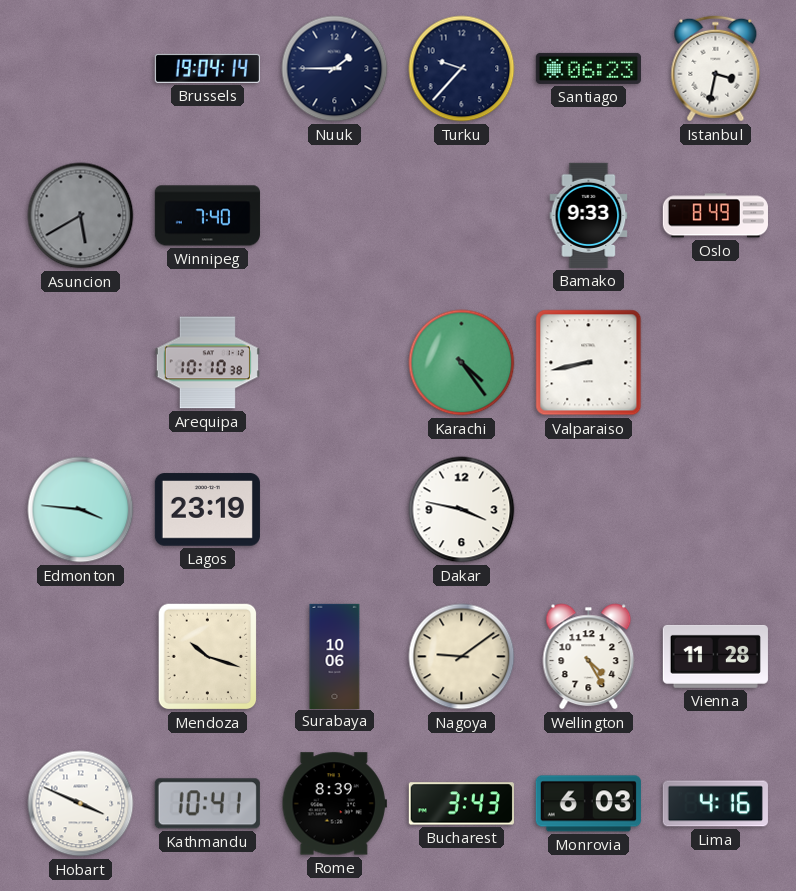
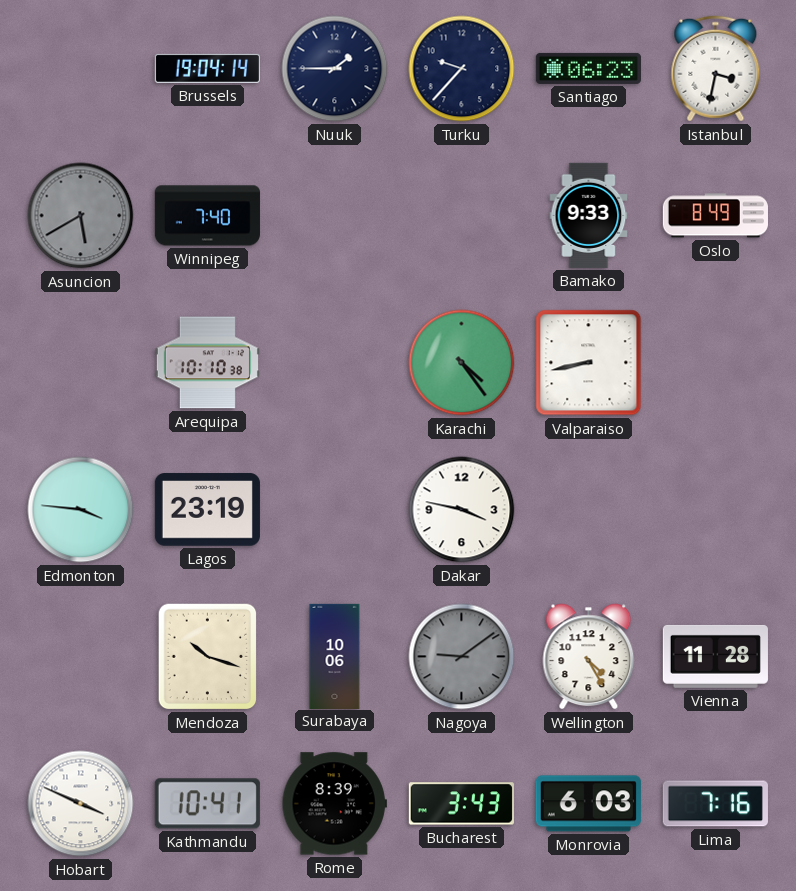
Nagoya dial: cream -> grey
Lima: 4:16 -> 7:16
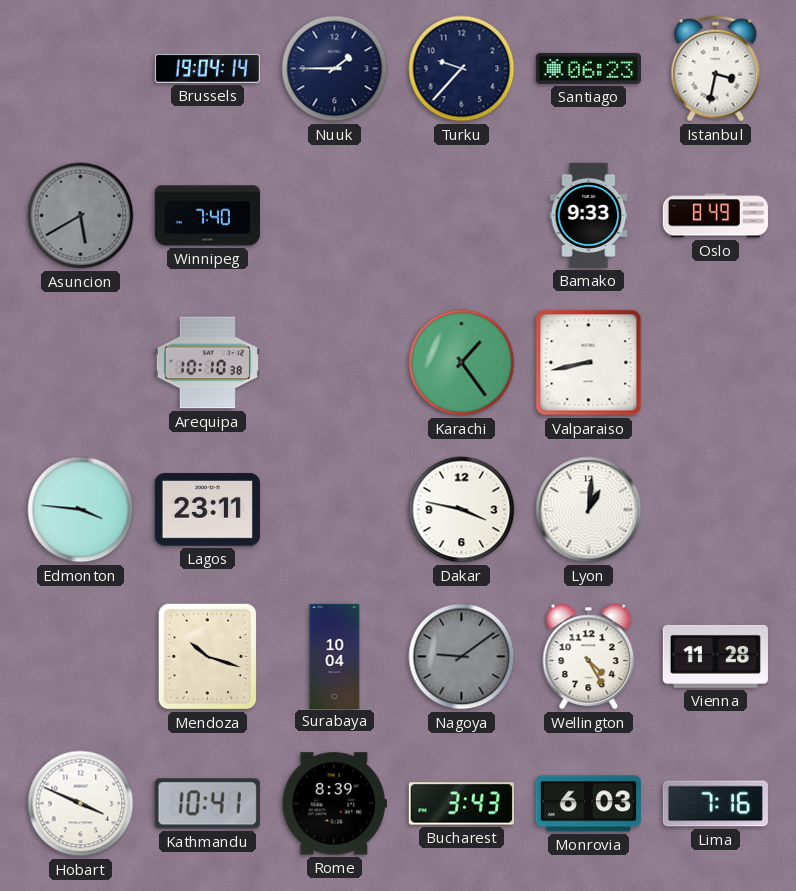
Karachi: 4:24 -> 1:24
Lagos: 23:19 -> 23:11
Lyon: none -> 1:01
Surabaya: 10:06 -> 10:04
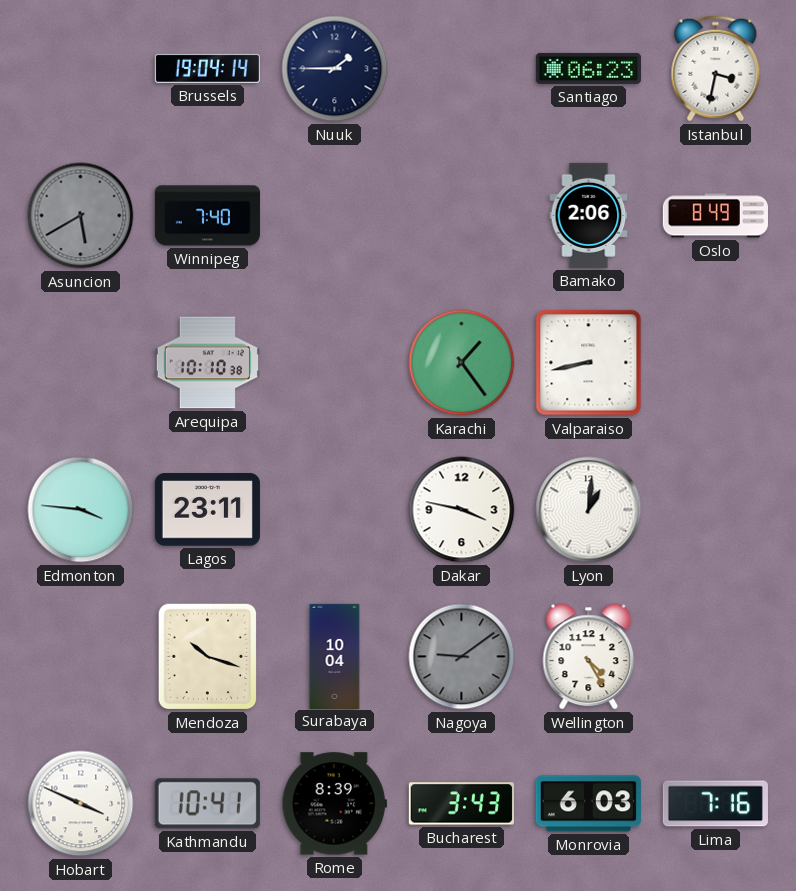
Turku: 9:37 -> none
Bamako: 9:33 -> 2:06
Vienna: 11:28 -> none
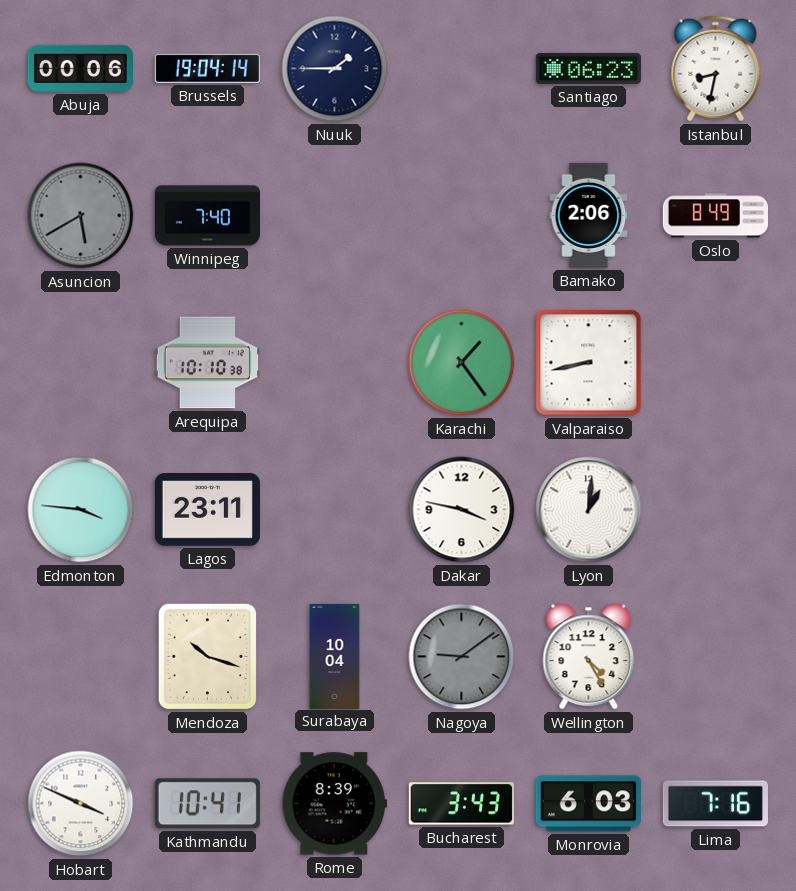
Abuja: none -> 00:06
Istanbul: 3:32 -> 8:32
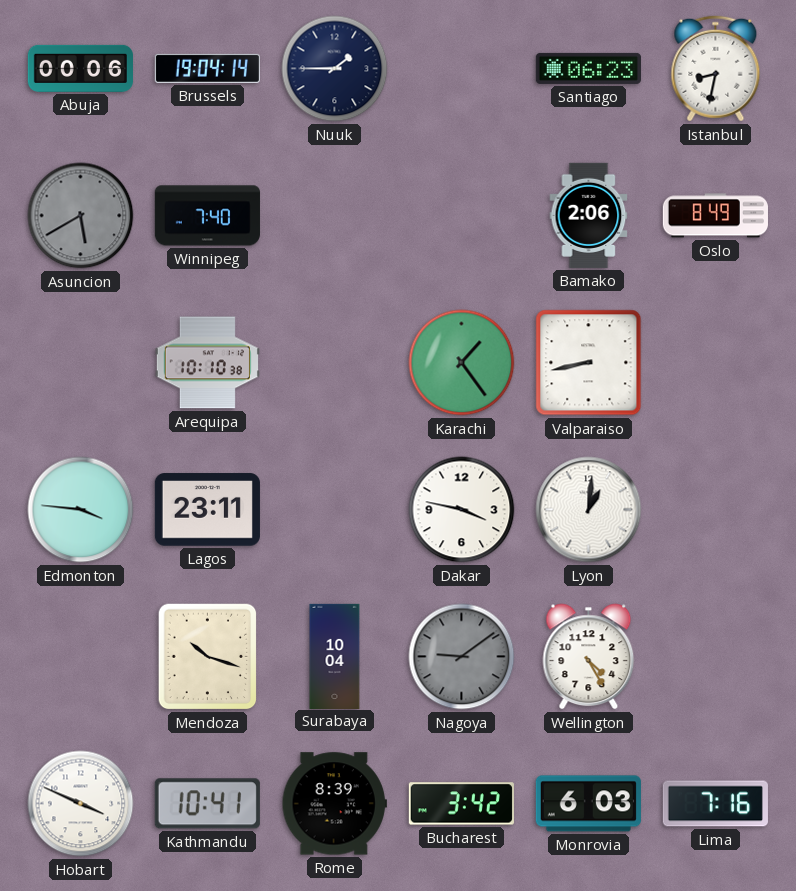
Bucharest: 3:43 -> 3:42
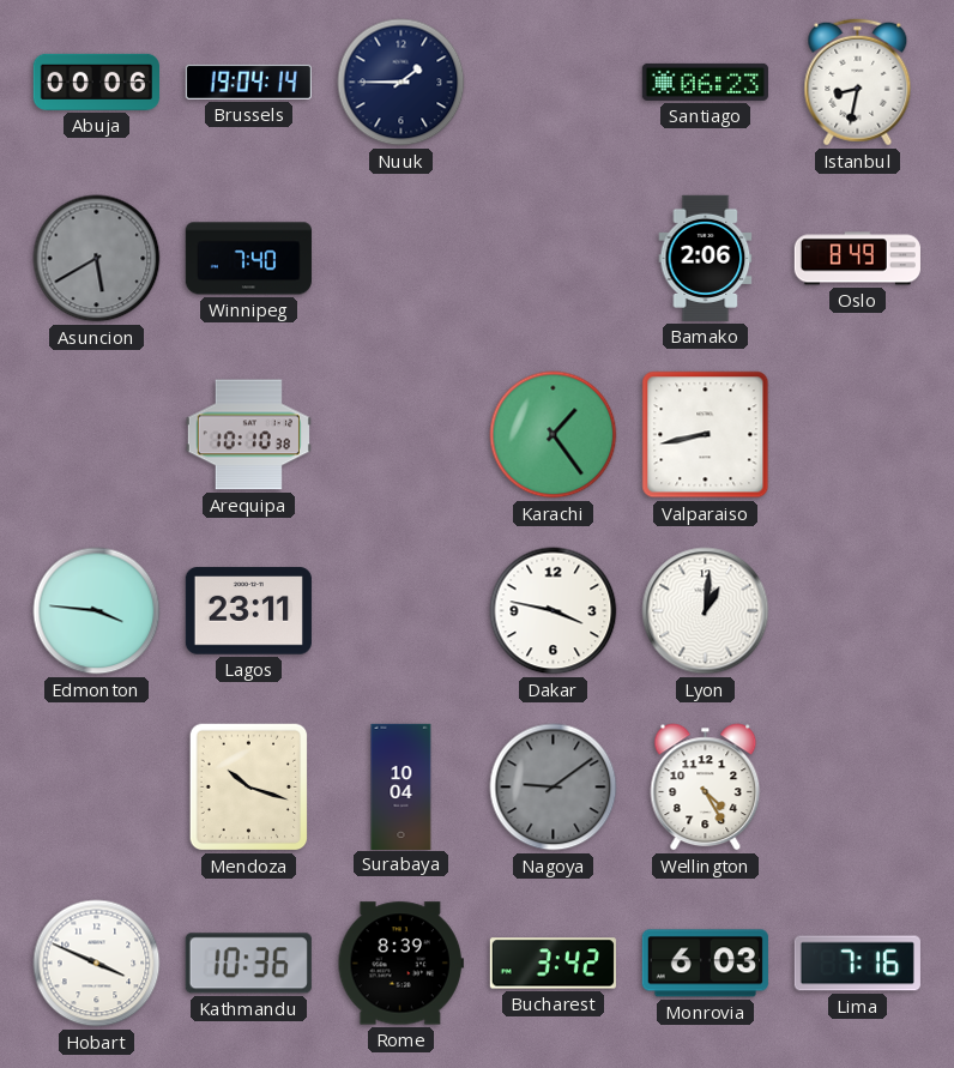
Kathmandu: 10:41 -> 10:36
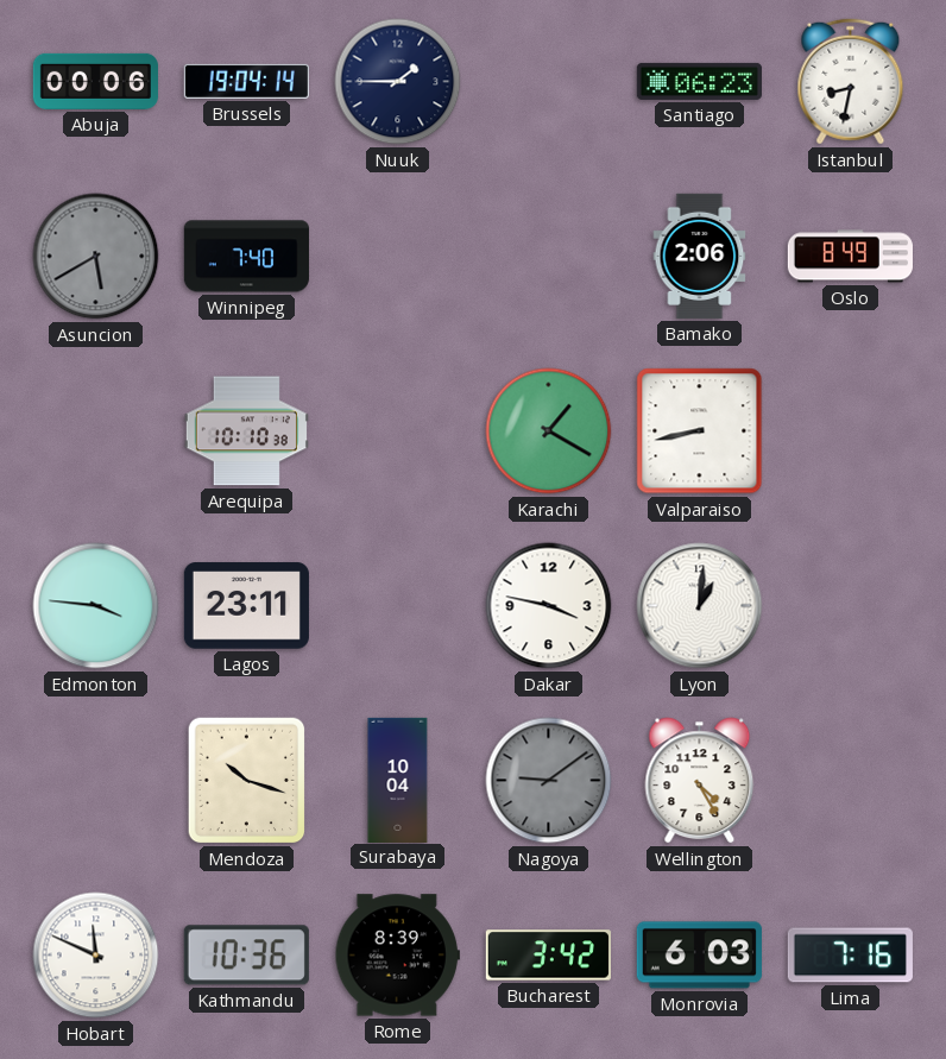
Karachi: 1:24 -> 1:20
Hobart: 3:49 -> 11:49
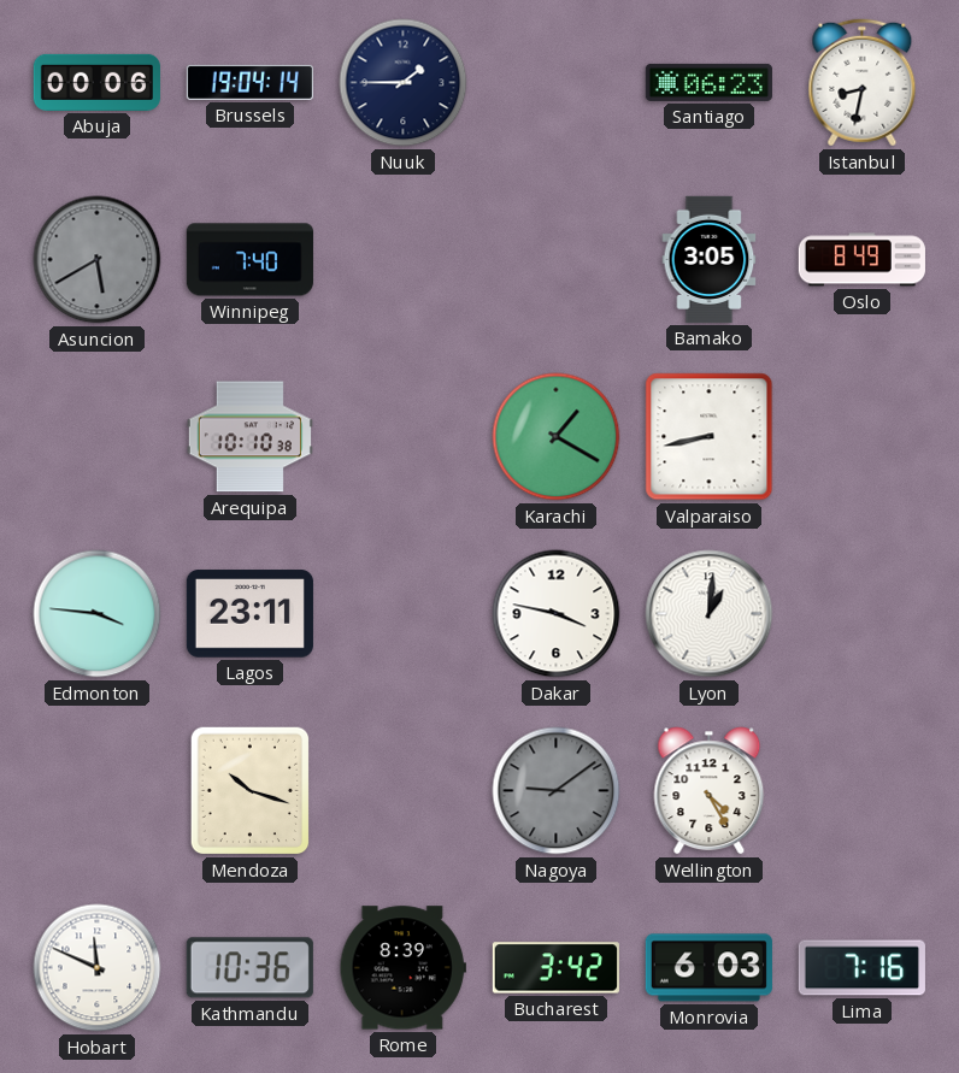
Bamako: 2:06 -> 3:05
Surabaya: 10:04 -> none
